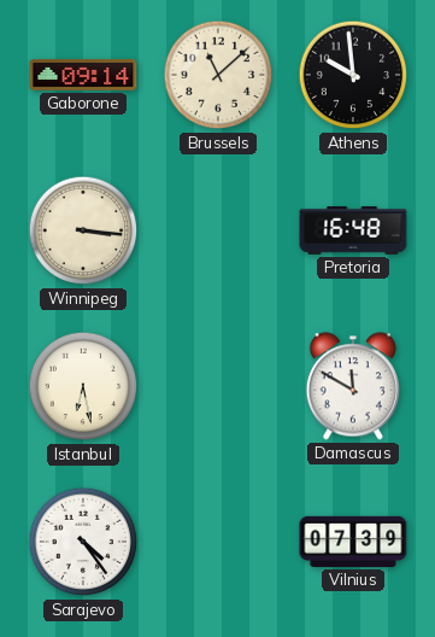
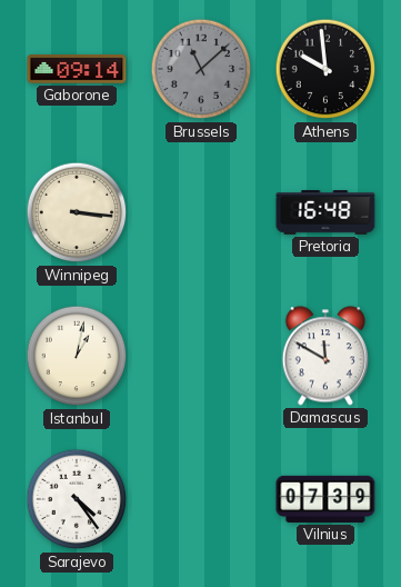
Brussels dial: cream -> grey
Istanbul: 6:28 -> 1:02
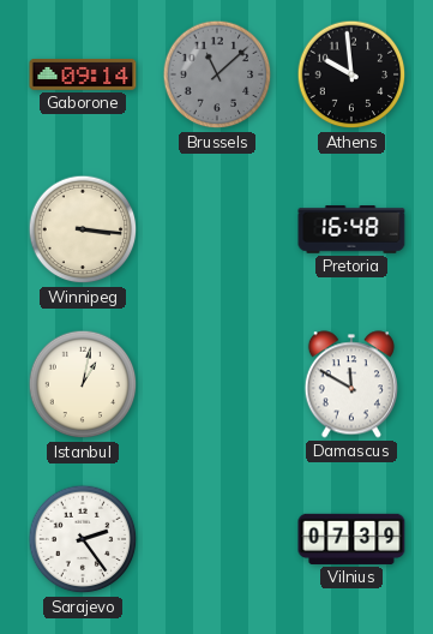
Sarajevo: 4:24 -> 2:24
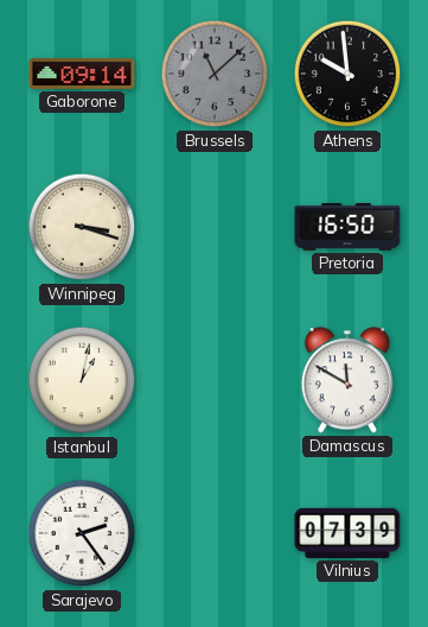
Winnipeg: 3:16 -> 3:18
Pretoria: 16:48 -> 16:50
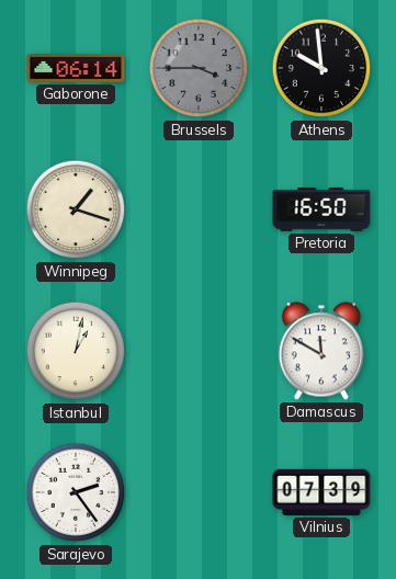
Gaborone: 09:14 -> 06:14
Brussels: 11:08 -> 3:45
Winnipeg: 3:18 -> 1:18
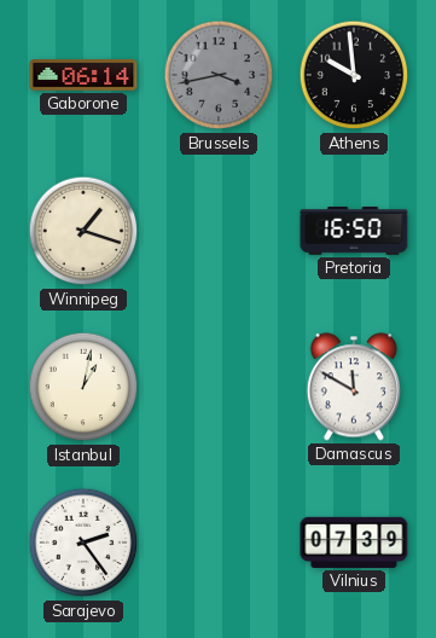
Brussels: 3:45 -> 3:43
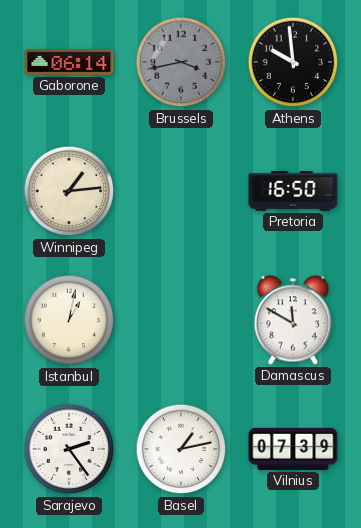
Winnipeg: 1:18 -> 1:14
Basel: none -> 1:13
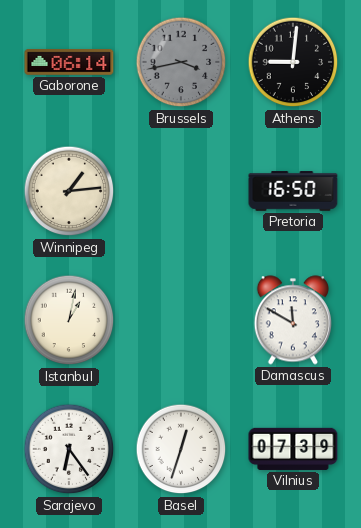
Athens: 9:59 -> 9:01
Sarajevo: 2:24 -> 6:24
Basel: 1:13 -> 12:33
